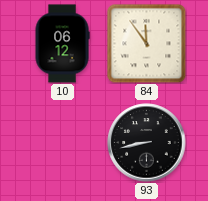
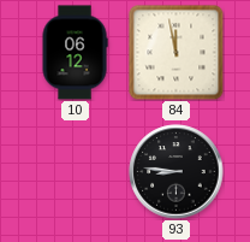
84: 11:54 -> 11:58
93: 8:43 -> 8:46
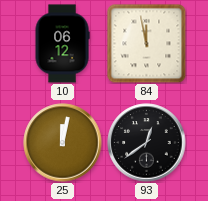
25: none -> 12:02
93: 8:46 -> 12:39
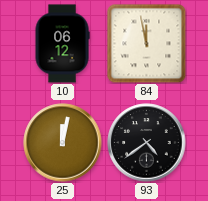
93: 12:39 -> 4:39
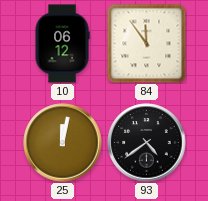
84: 11:58 -> 11:54
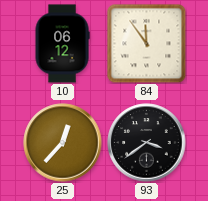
25: 12:02 -> 12:37
93: 4:39 -> 3:39
